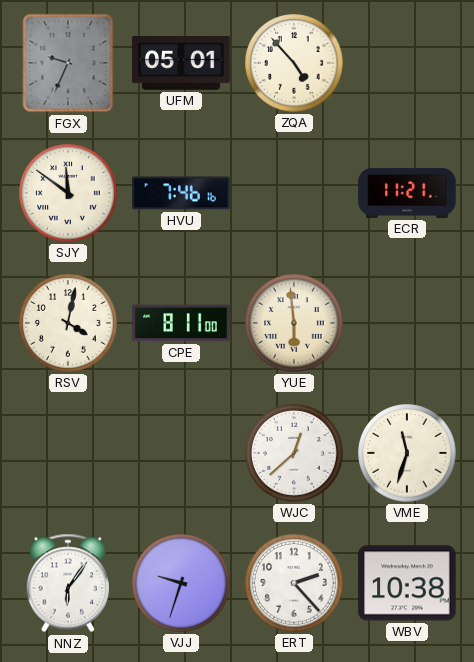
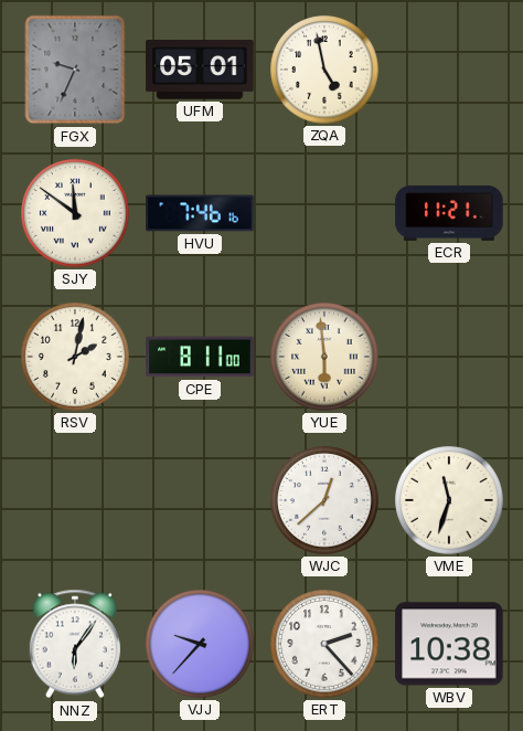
ZQA: 4:53 -> 4:58
RSV: 4:02 -> 2:02
VJJ: 9:33 -> 9:37
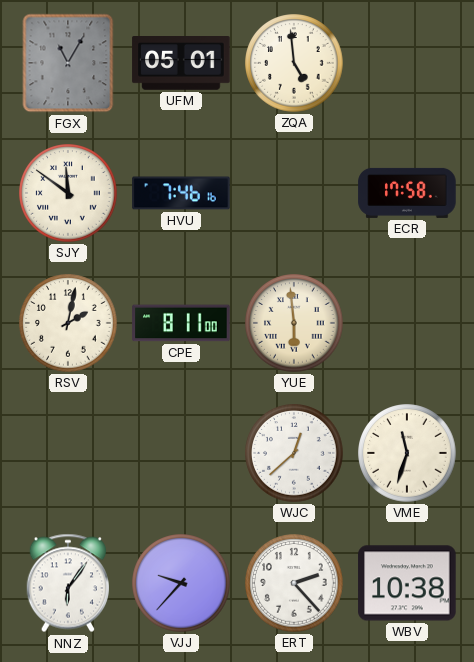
FGX: 9:34 -> 11:05
ZQA: 4:58 -> 4:59
ECR: 11:21 -> 17:58
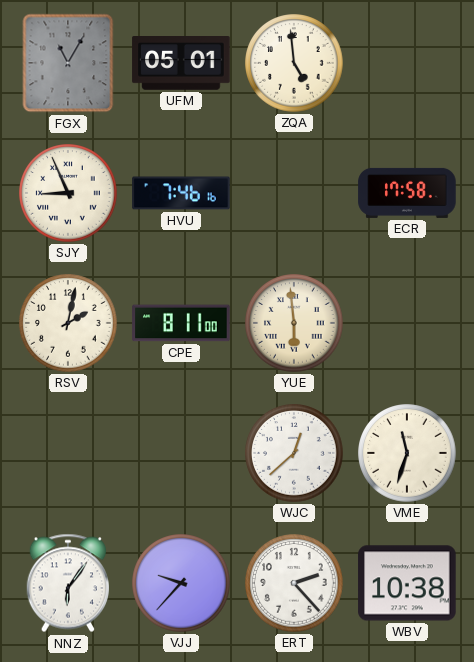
SJY: 11:51 -> 8:56
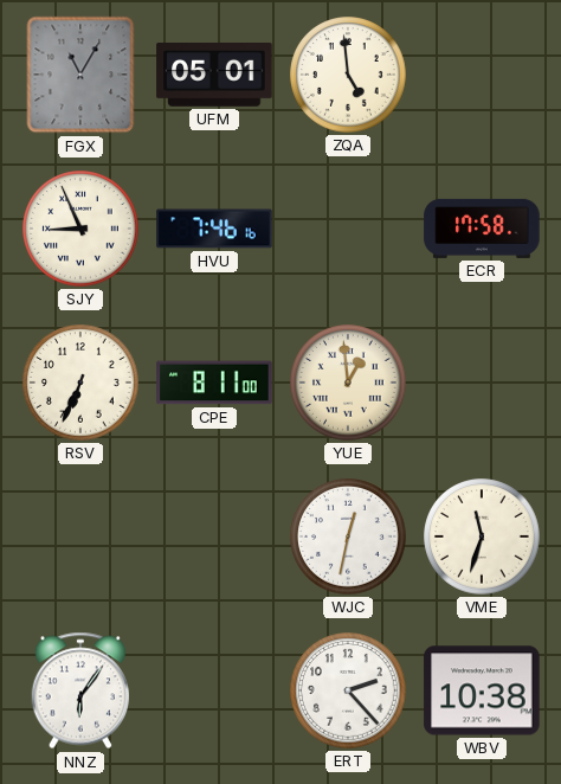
RSV: 2:02 -> 6:34
YUE: 5:59 -> 12:59
WJC: 12:38 -> 12:32
VJJ: 9:37 -> none
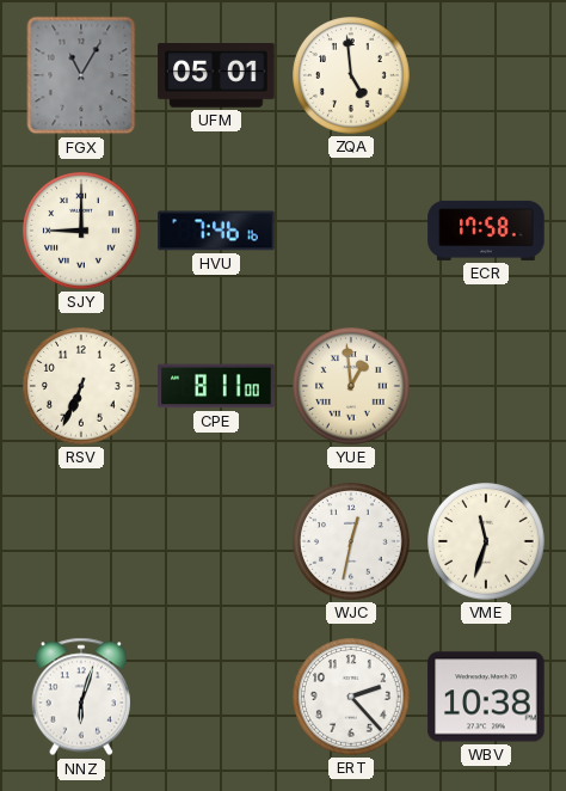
SJY: 8:56 -> 9:00
NNZ: 6:06 -> 6:03
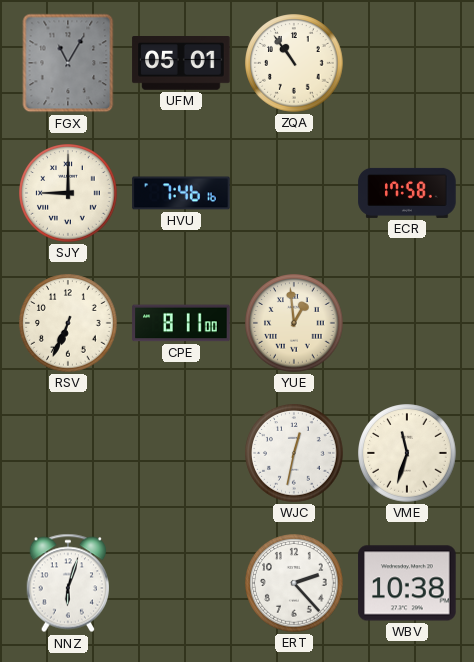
ZQA: 4:59 -> 10:54
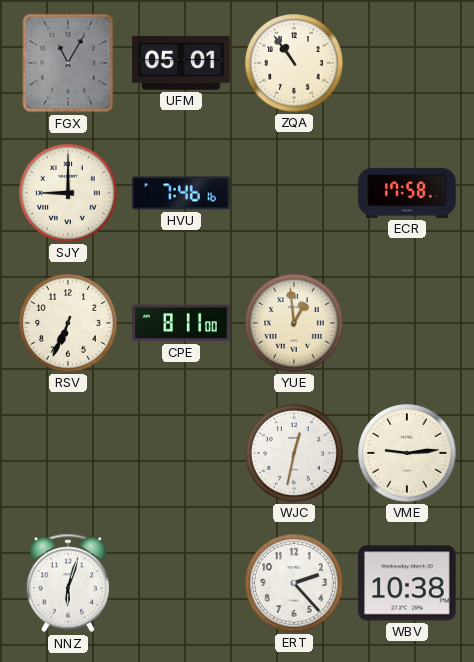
VME: 11:33 -> 9:14
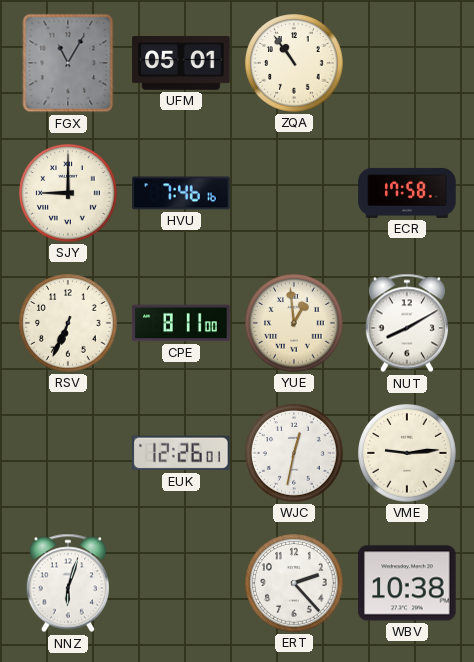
NUT: none -> 8:10
EUK: none -> 12:26
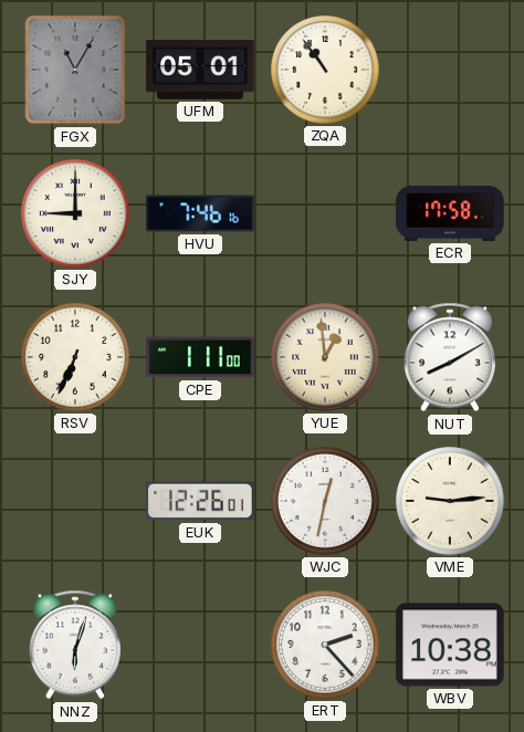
CPE: 8:11 -> 1:11
